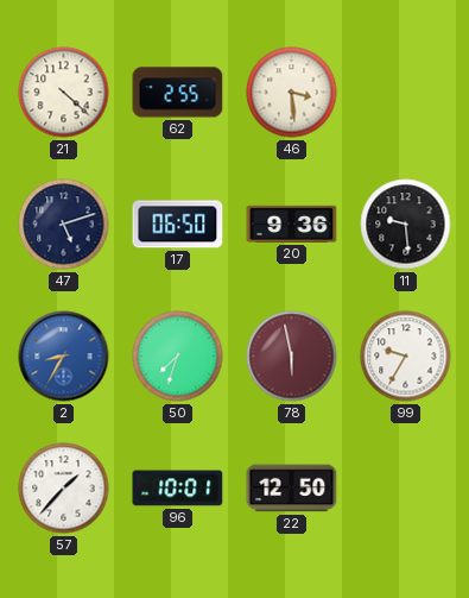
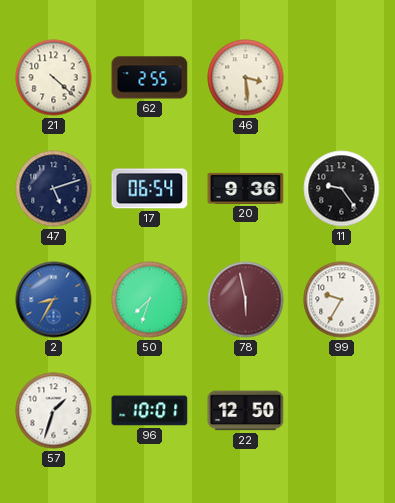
17: 06:50 -> 06:54
11: 9:29 -> 9:24
57: 1:37 -> 1:33
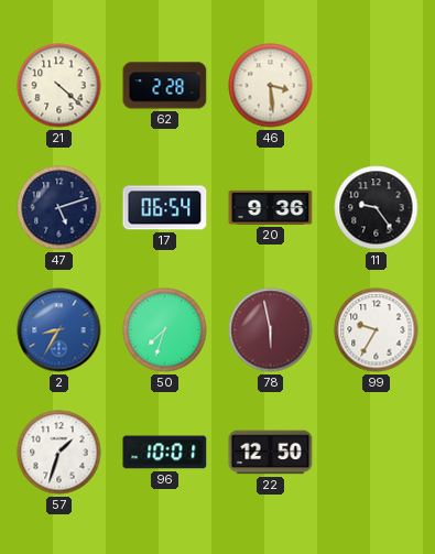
62: 2:55 -> 2:28
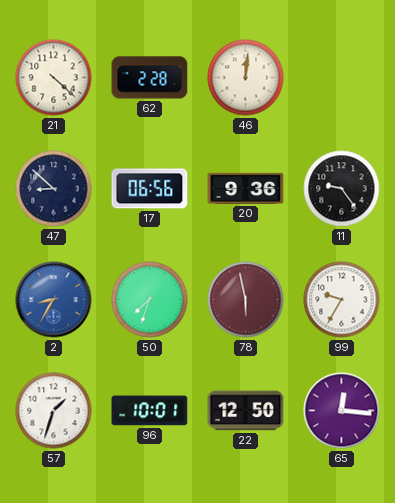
46: 3:29 -> 12:01
47: 5:12 -> 8:52
17: 06:54 -> 06:56
65: none -> 12:16
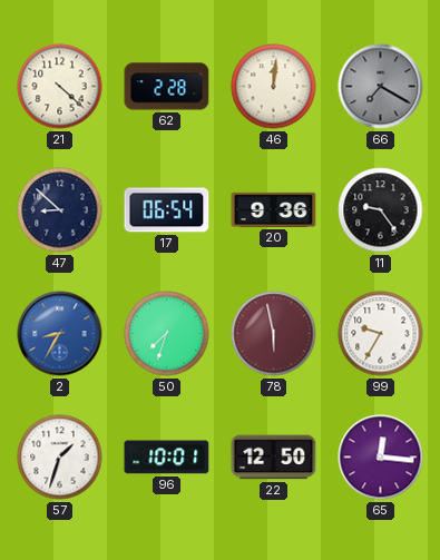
66: none -> 7:20
17: 06:56 -> 06:54
